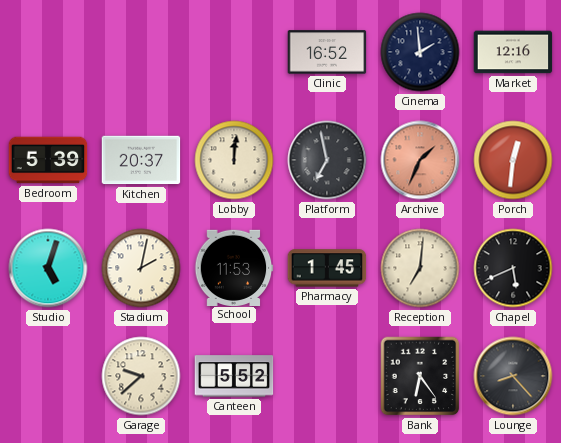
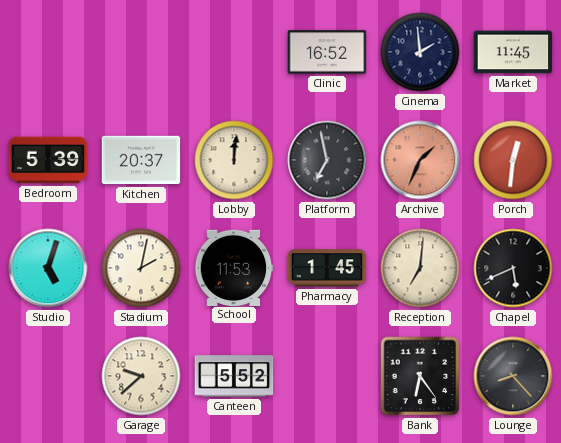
Market: 12:16 -> 11:45
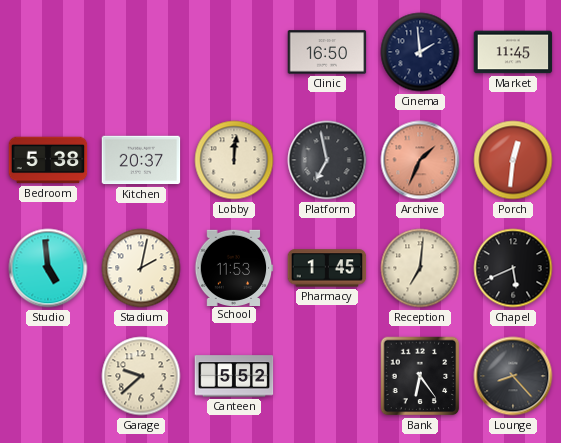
Clinic: 16:52 -> 16:50
Bedroom: 5:39 -> 5:38
Studio: 5:03 -> 4:59
